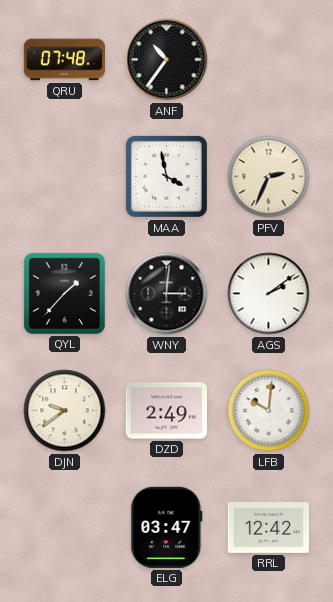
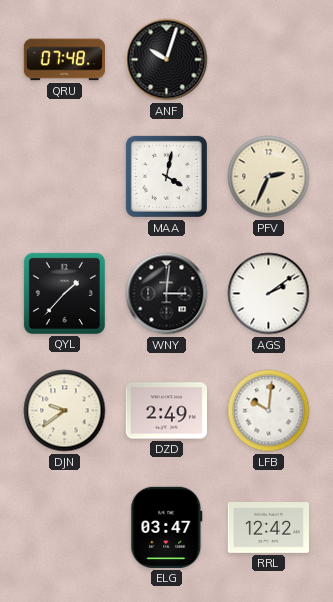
ANF: 10:36 -> 10:03
MAA: 3:58 -> 4:02
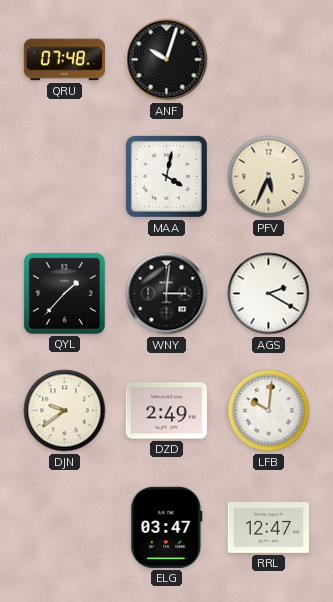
PFV: 2:34 -> 5:34
AGS: 2:09 -> 2:20
RRL: 12:42 -> 12:47
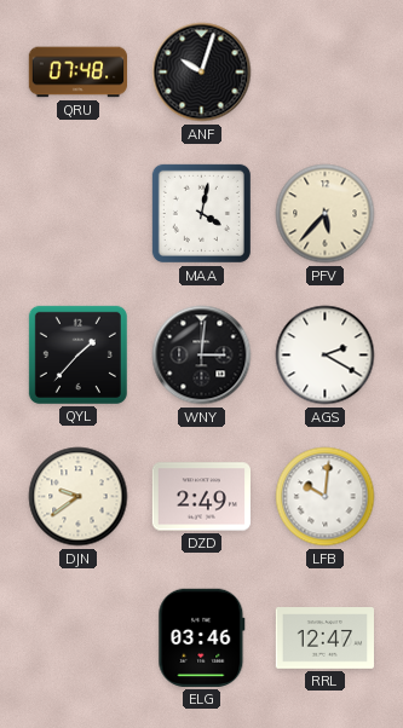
PFV: 5:34 -> 5:37
ELG: 03:47 -> 03:46
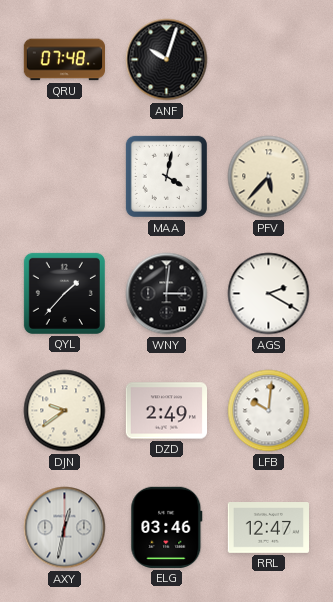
AXY: none -> 12:32
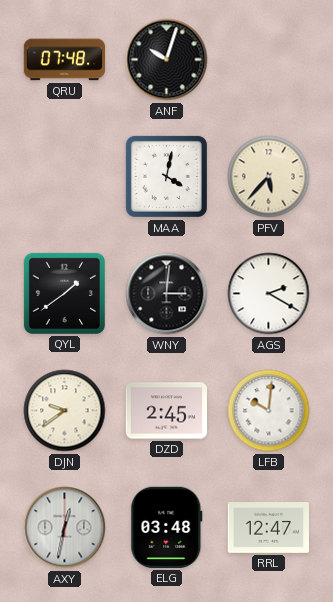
QYL: 1:37 -> 1:39
DZD: 2:49 -> 2:45
ELG: 03:46 -> 03:48
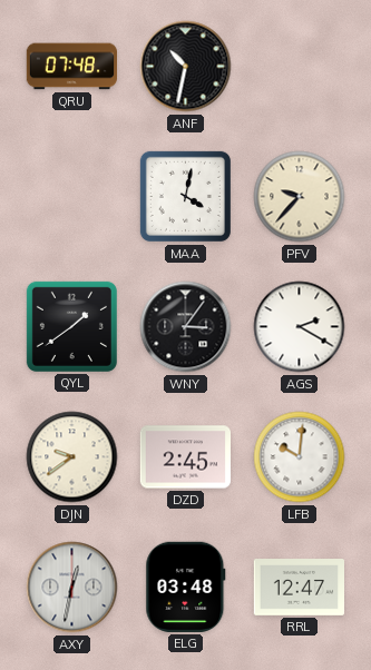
ANF: 10:03 -> 10:32
PFV: 5:37 -> 9:37
WNY: 3:01 -> 3:06
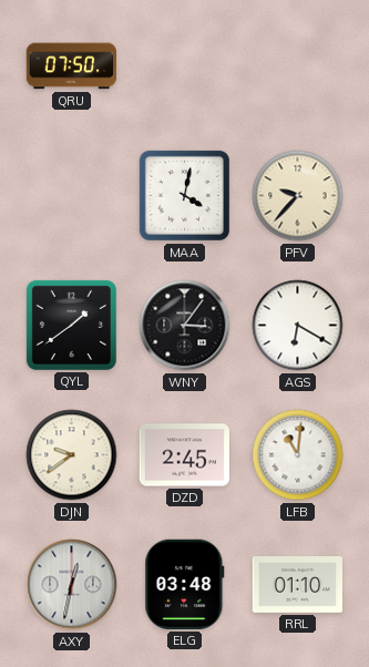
QRU: 07:48 -> 07:50
ANF: 10:32 -> none
AGS: 2:20 -> 6:20
LFB: 10:01 -> 11:01
RRL: 12:47 -> 01:10
